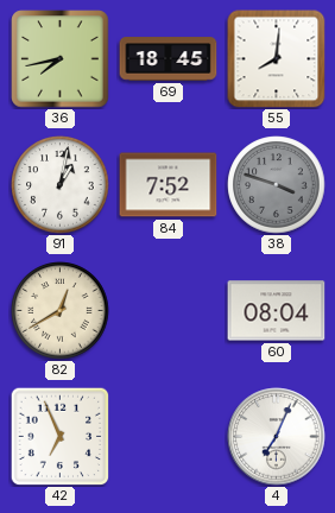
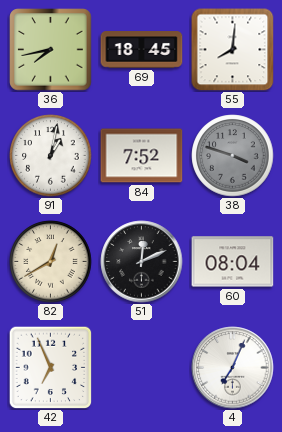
51: none -> 12:11
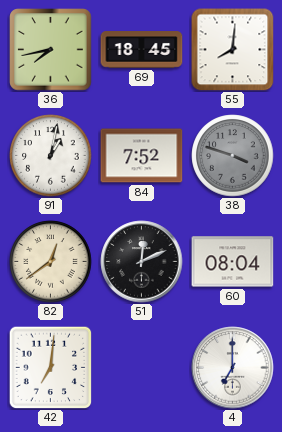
82: 12:40 -> 12:39
42: 6:56 -> 7:01
4: 7:04 -> 7:00
